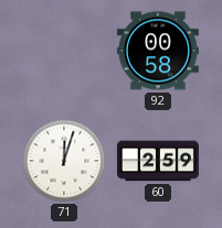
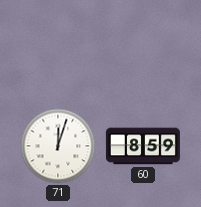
92: 00:58 -> none
60: 2:59 -> 8:59
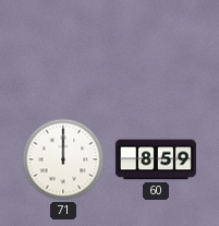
71: 12:03 -> 12:00
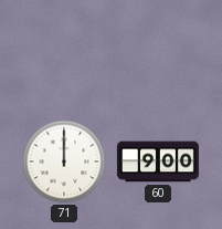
60: 8:59 -> 9:00
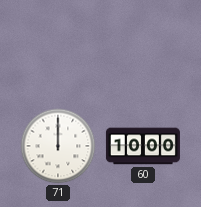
60: 9:00 -> 10:00
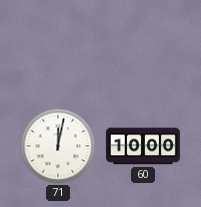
71: 12:00 -> 12:02
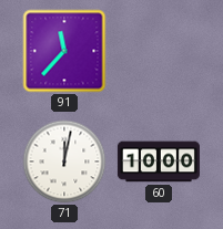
91: none -> 11:37
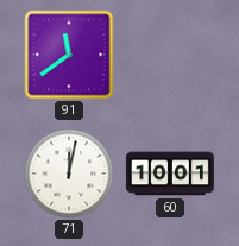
91: 11:37 -> 11:39
60: 10:00 -> 10:01
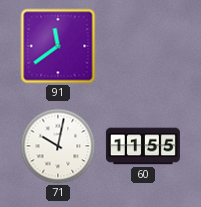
71: 12:02 -> 10:02
60: 10:01 -> 11:55
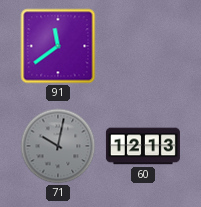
71 dial: white -> grey
60: 11:55 -> 12:13
